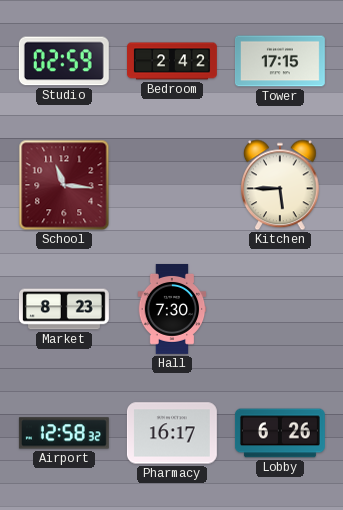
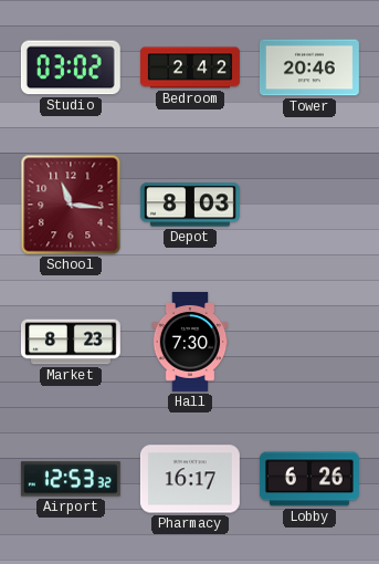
Studio: 02:59 -> 03:02
Tower: 17:15 -> 20:46
Depot: none -> 8:03
Kitchen: 5:45 -> none
Airport: 12:58 -> 12:53
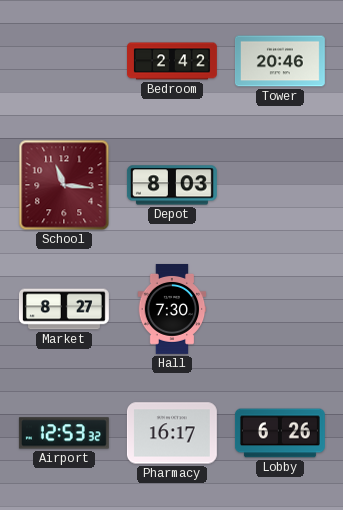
Studio: 03:02 -> none
Market: 8:23 -> 8:27
